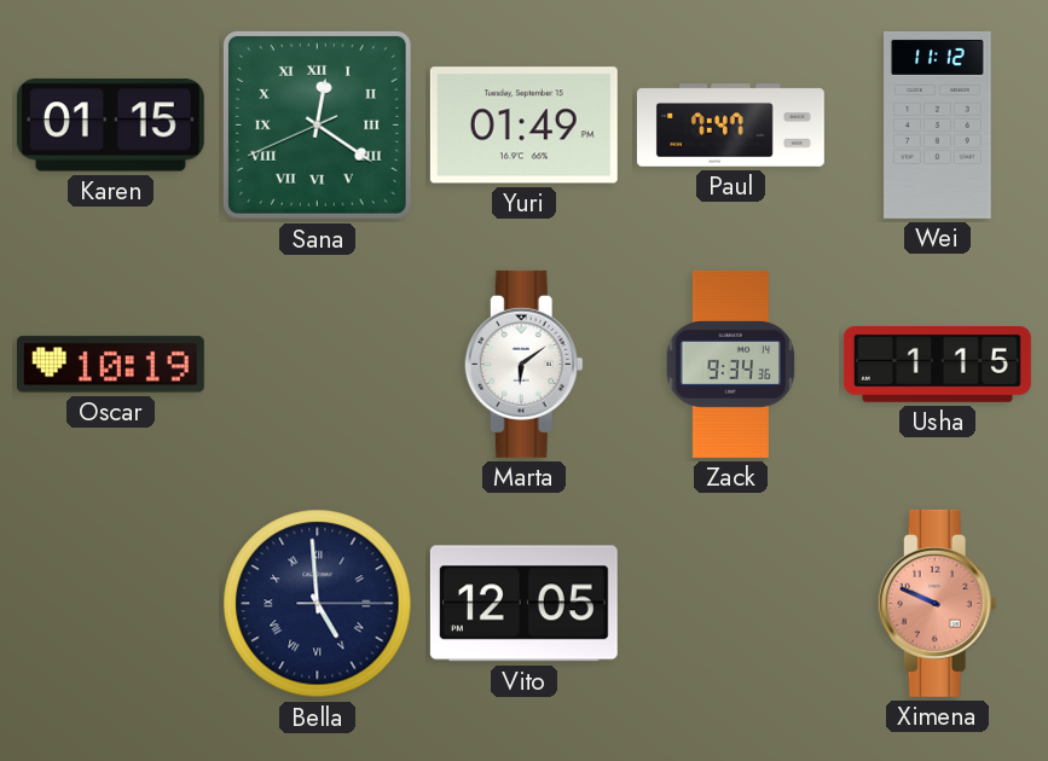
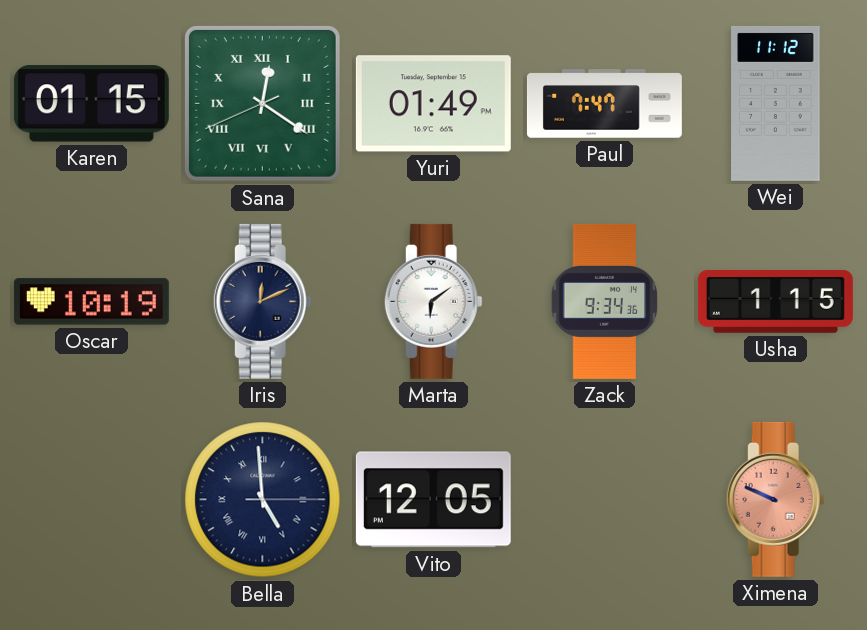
Iris: none -> 12:11
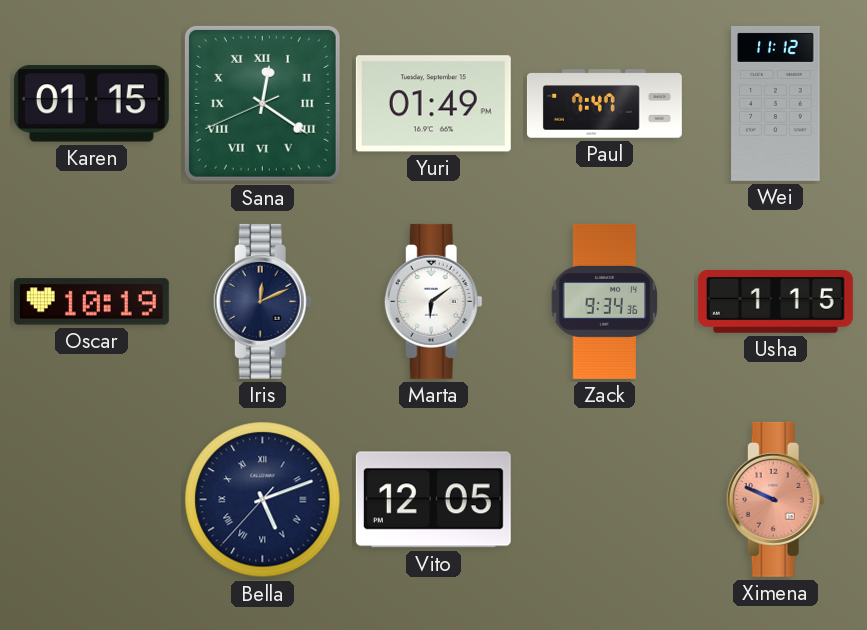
Bella: 4:59 -> 5:11
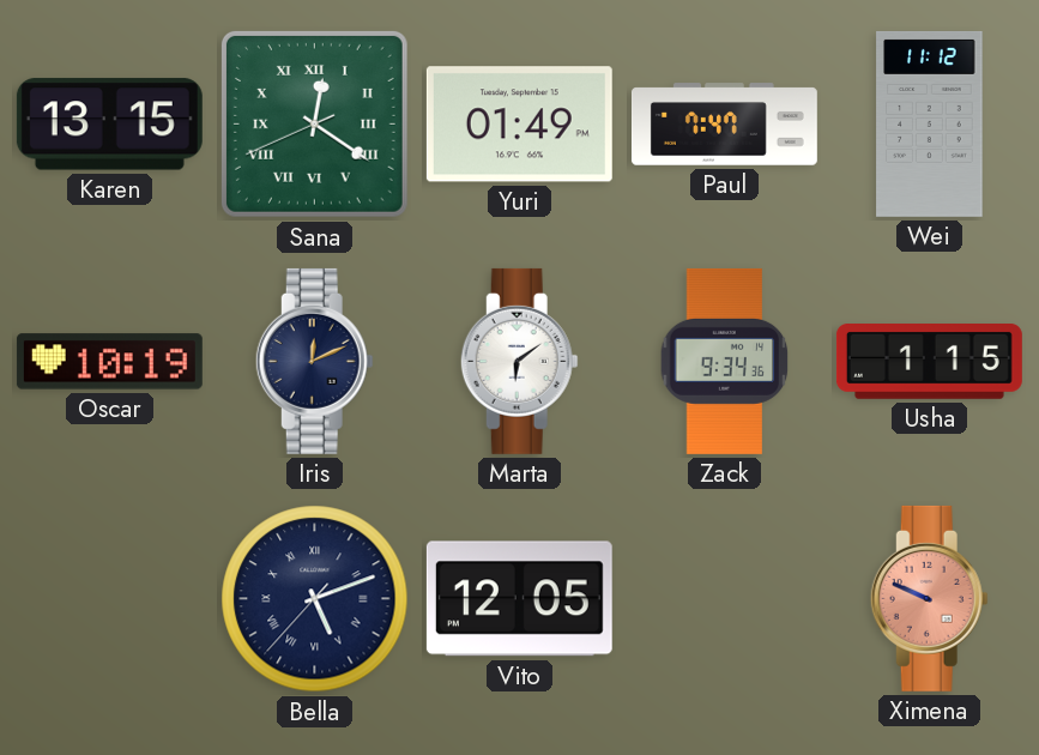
Karen: 01:15 -> 13:15
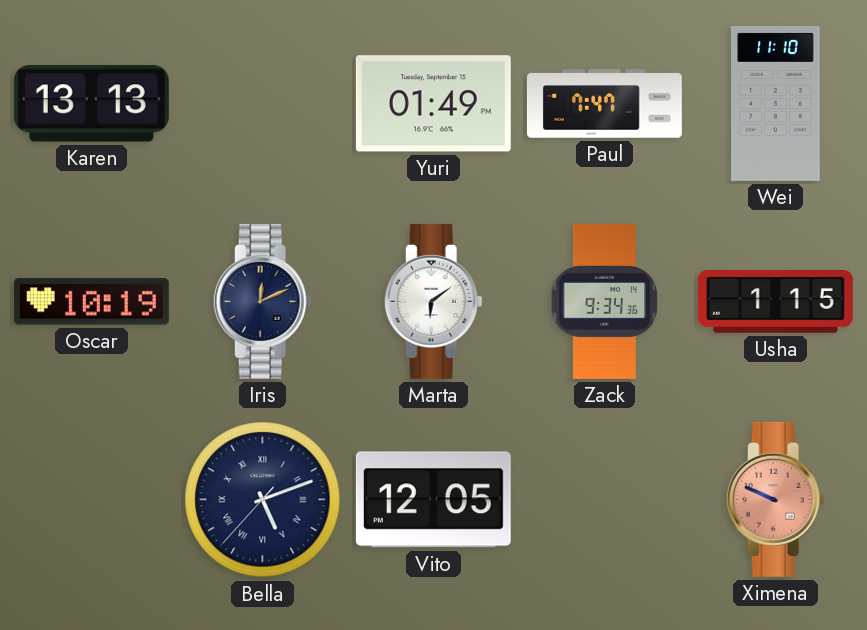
Karen: 13:15 -> 13:13
Sana: 12:20 -> none
Wei: 11:12 -> 11:10
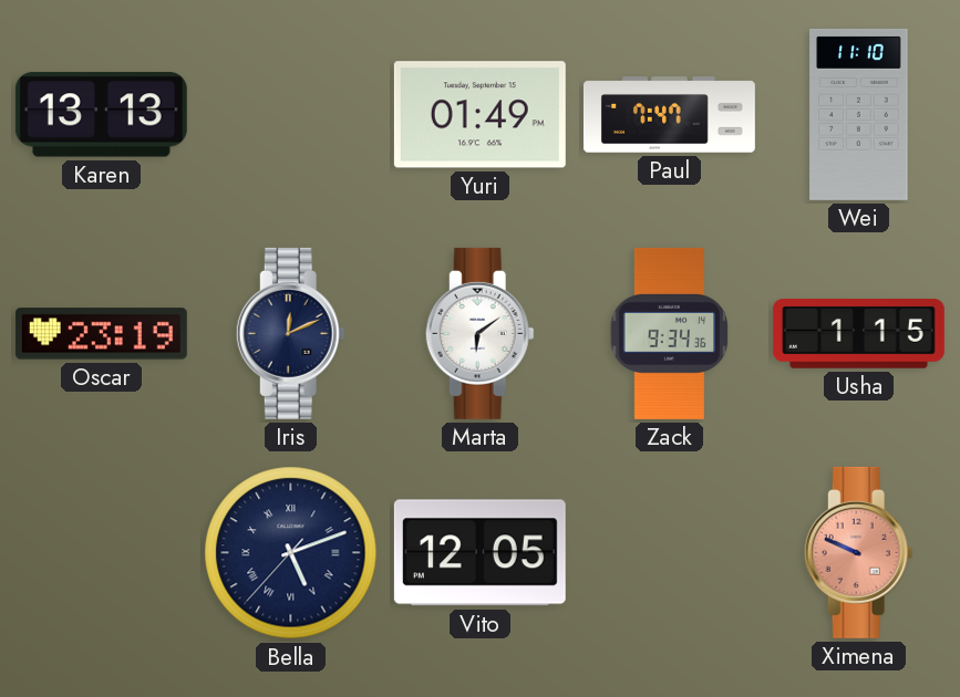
Oscar: 10:19 -> 23:19
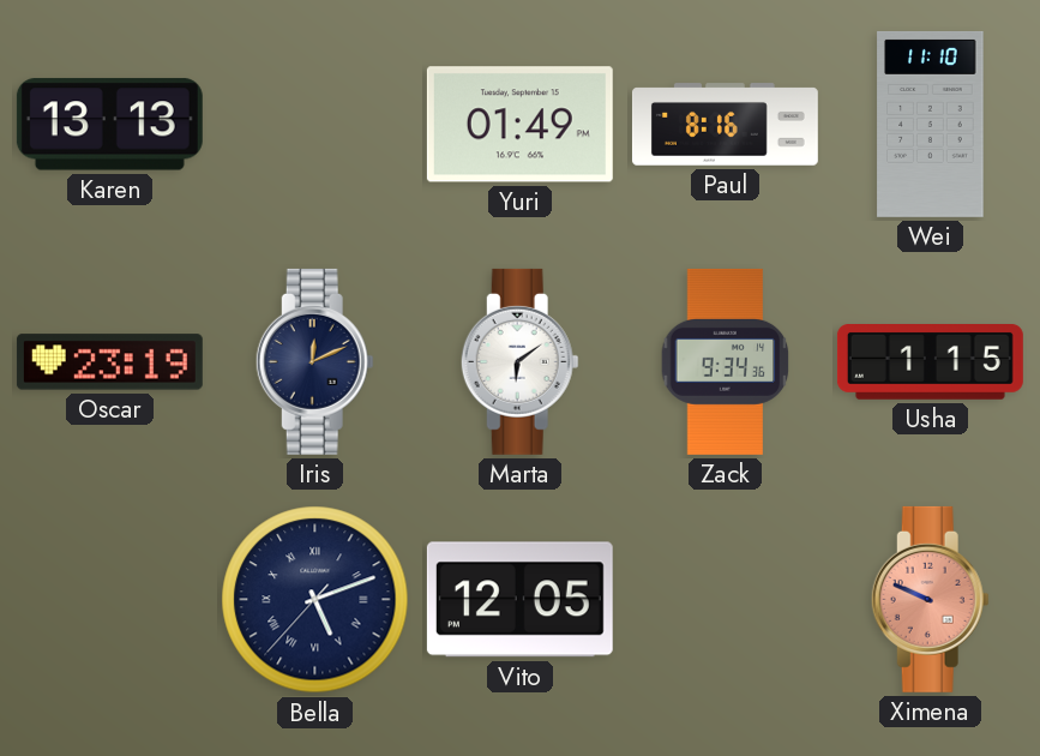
Paul: 7:47 -> 8:16
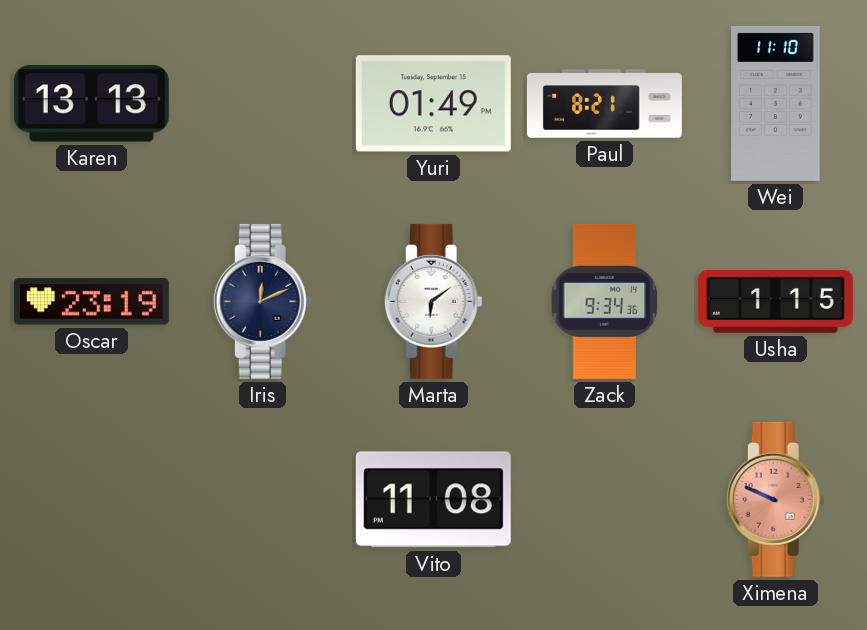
Paul: 8:16 -> 8:21
Bella: 5:11 -> none
Vito: 12:05 -> 11:08
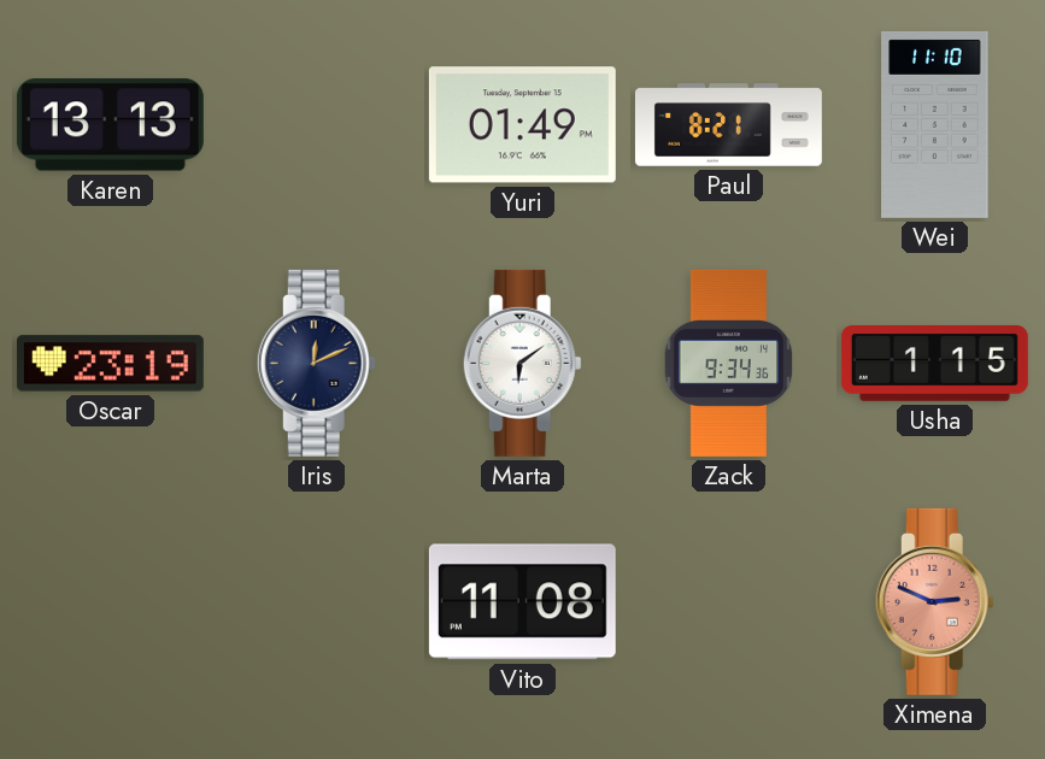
Ximena: 9:49 -> 2:49
